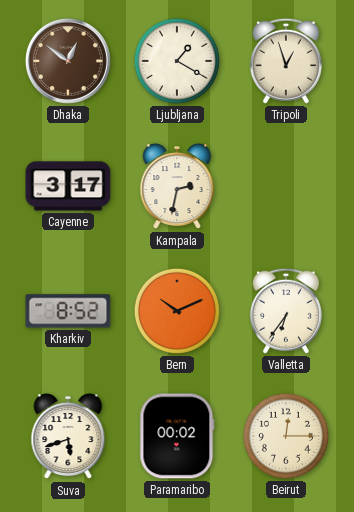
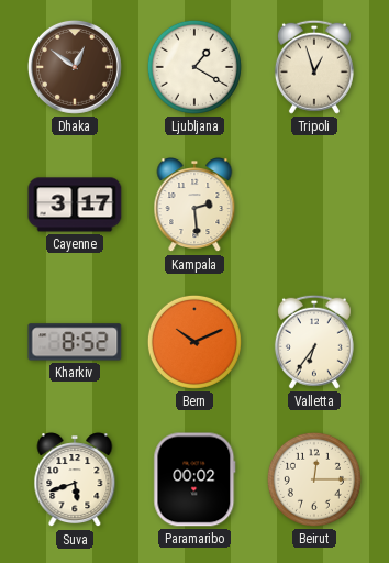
Kampala: 2:32 -> 2:29
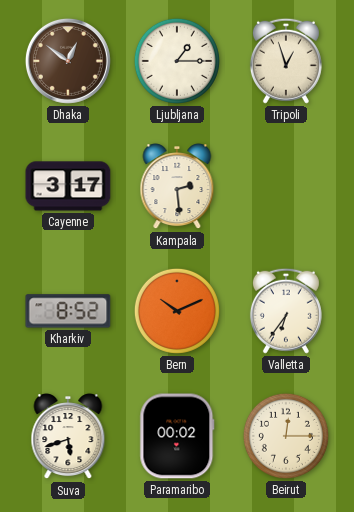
Ljubljana: 1:20 -> 1:15
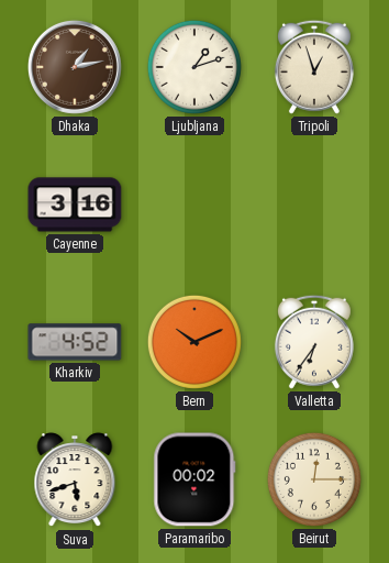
Dhaka: 12:51 -> 1:13
Ljubljana: 1:15 -> 1:12
Cayenne: 3:17 -> 3:16
Kampala: 2:29 -> none
Kharkiv: 8:52 -> 4:52
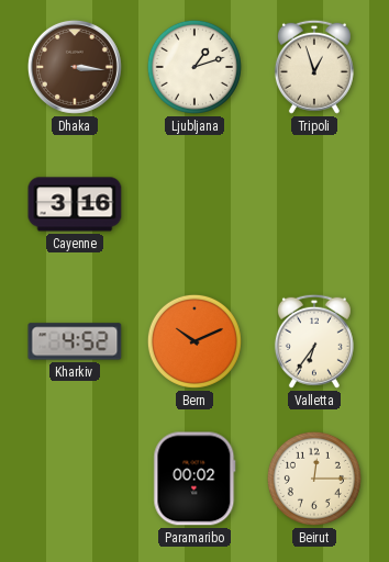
Dhaka: 1:13 -> 3:16
Suva: 5:42 -> none
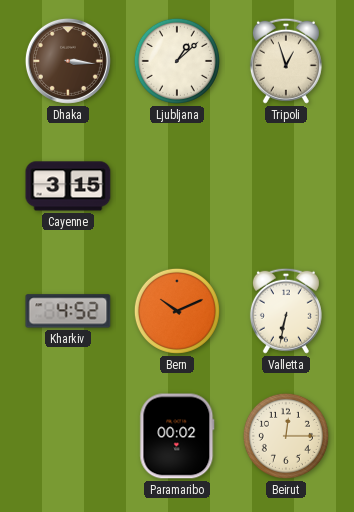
Ljubljana: 1:12 -> 1:08
Cayenne: 3:16 -> 3:15
Valletta: 6:36 -> 6:32
